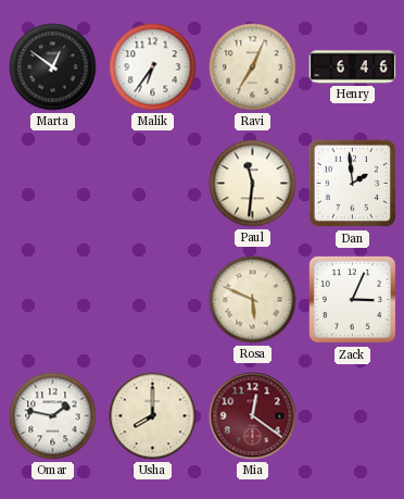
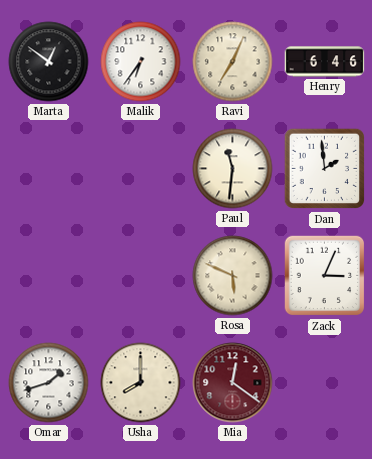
Omar: 1:47 -> 1:42
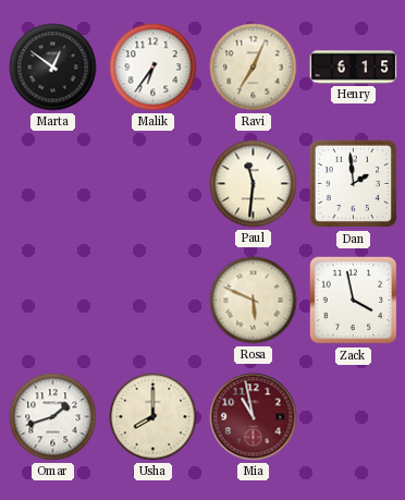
Henry: 6:46 -> 6:15
Zack: 3:04 -> 3:58
Mia: 12:21 -> 10:58
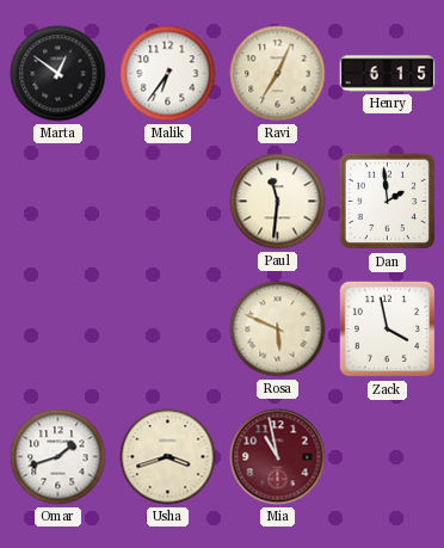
Usha: 8:00 -> 3:42
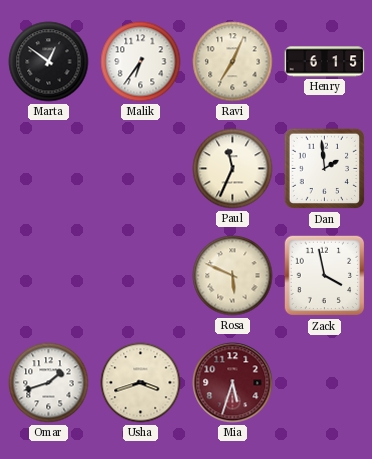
Paul: 11:31 -> 11:34
Mia: 10:58 -> 5:33
